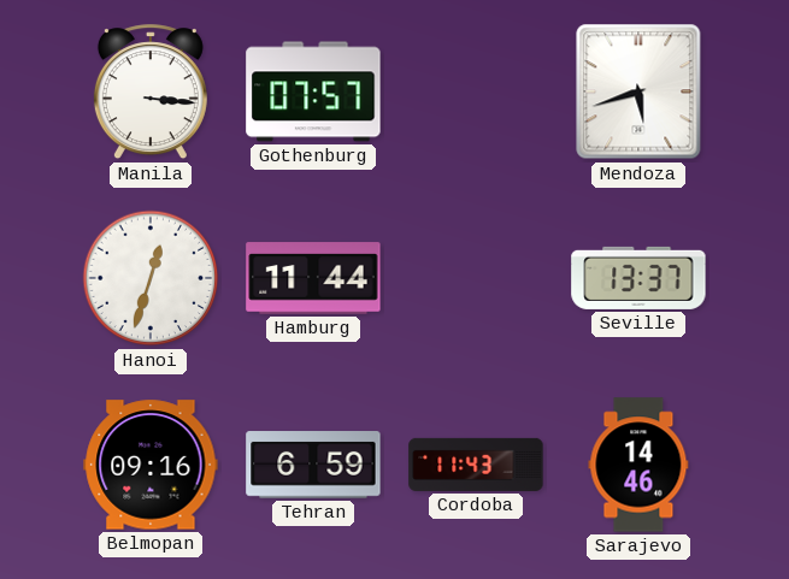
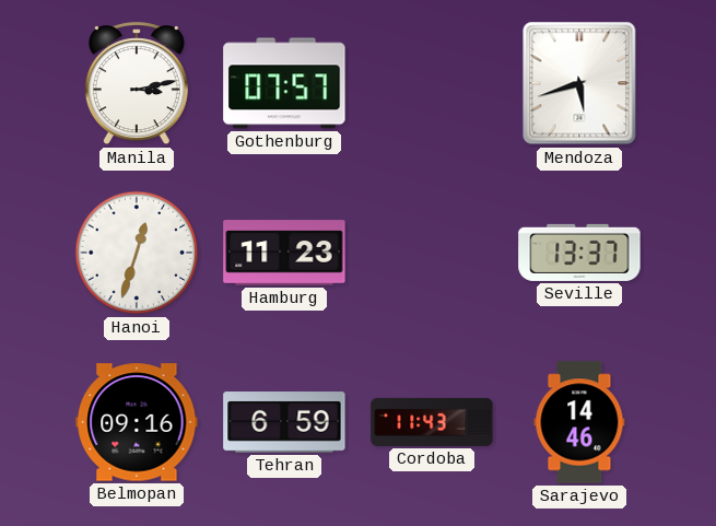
Manila: 3:16 -> 3:13
Hamburg: 11:44 -> 11:23
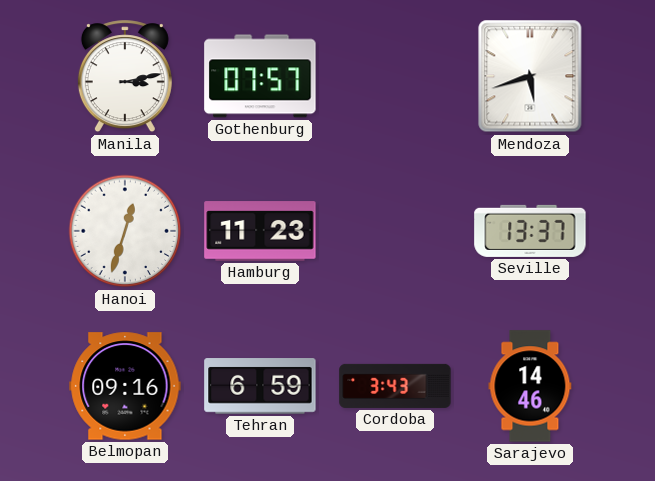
Cordoba: 11:43 -> 3:43
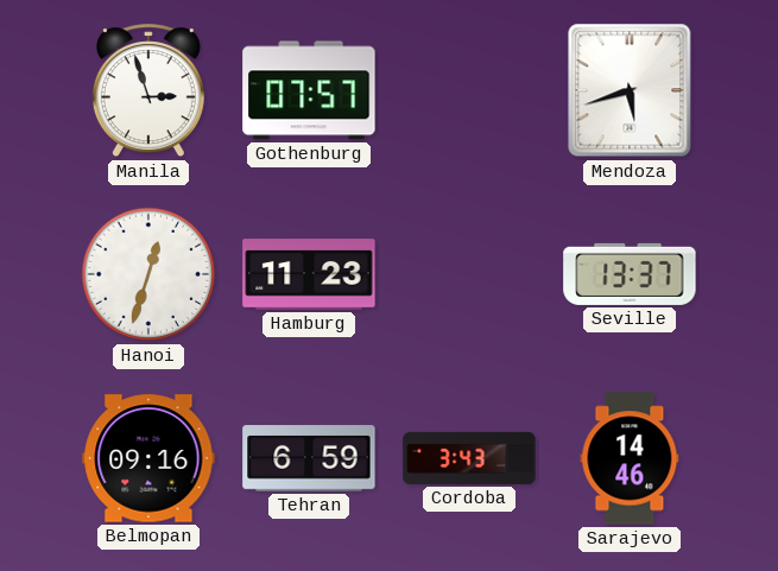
Manila: 3:13 -> 2:57
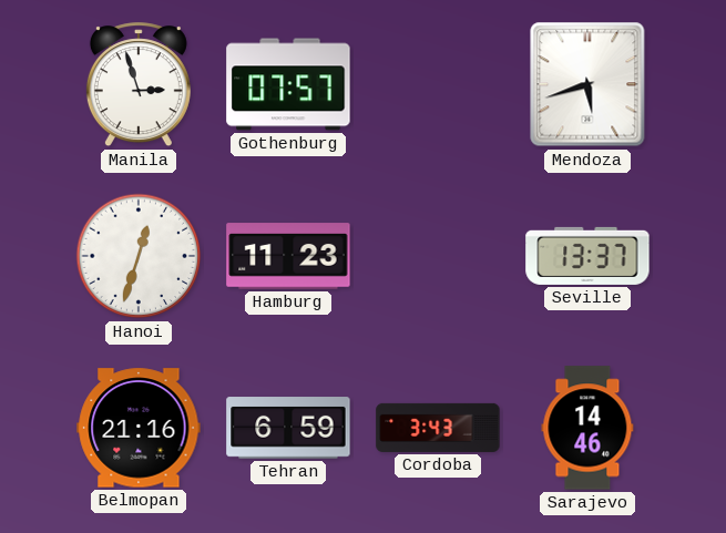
Belmopan: 09:16 -> 21:16
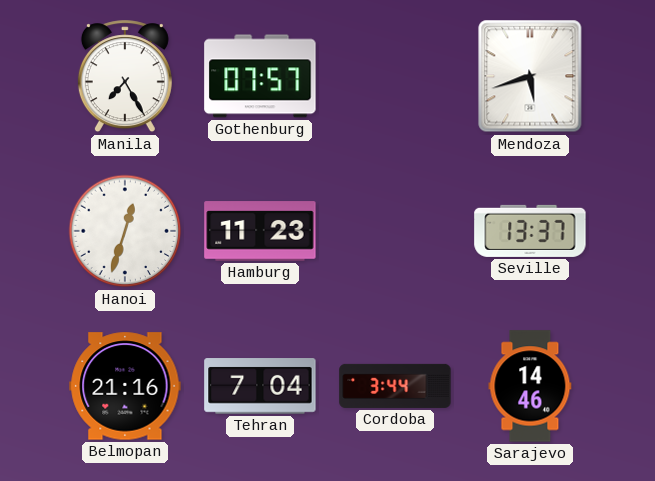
Manila: 2:57 -> 7:25
Tehran: 6:59 -> 7:04
Cordoba: 3:43 -> 3:44
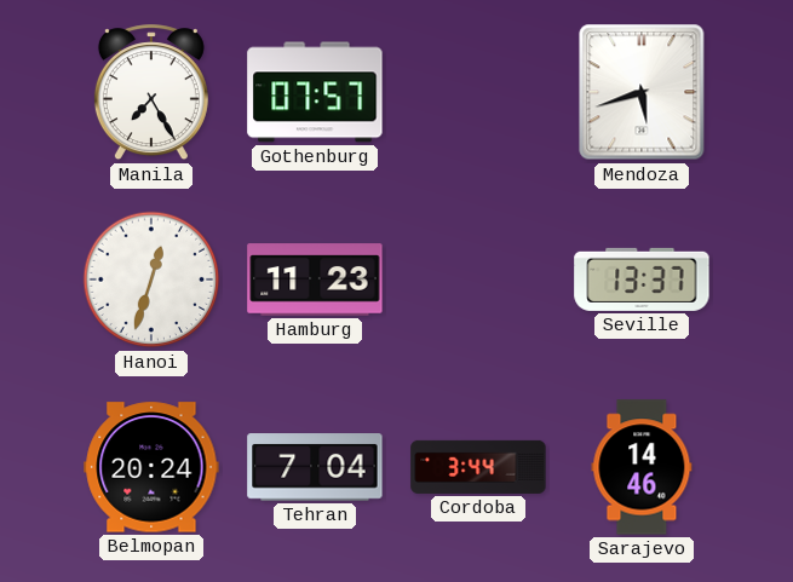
Belmopan: 21:16 -> 20:24
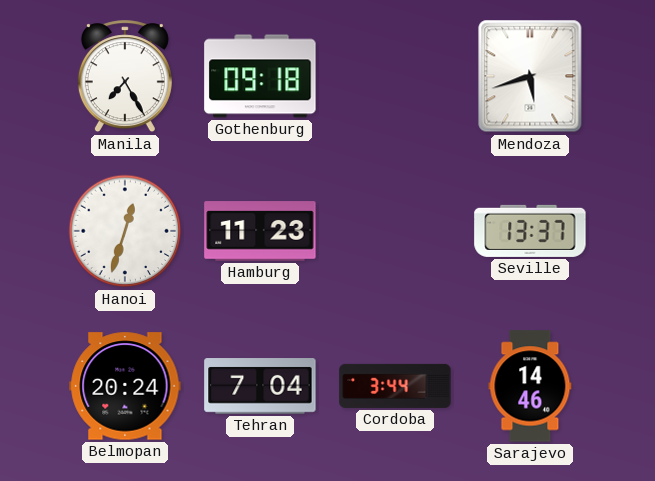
Gothenburg: 07:57 -> 09:18
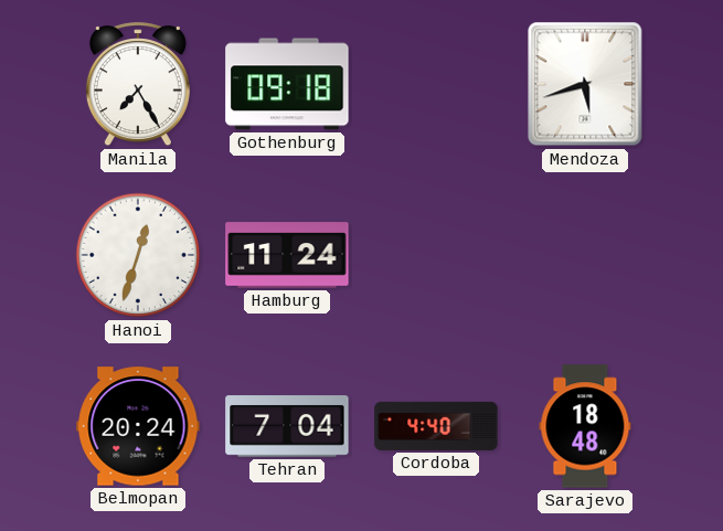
Hamburg: 11:23 -> 11:24
Seville: 13:37 -> none
Cordoba: 3:44 -> 4:40
Sarajevo: 14:46 -> 18:48
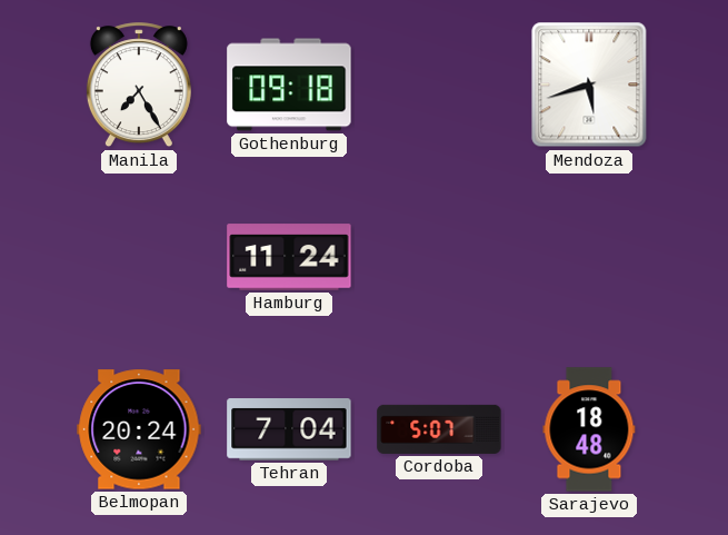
Hanoi: 12:33 -> none
Cordoba: 4:40 -> 5:07
